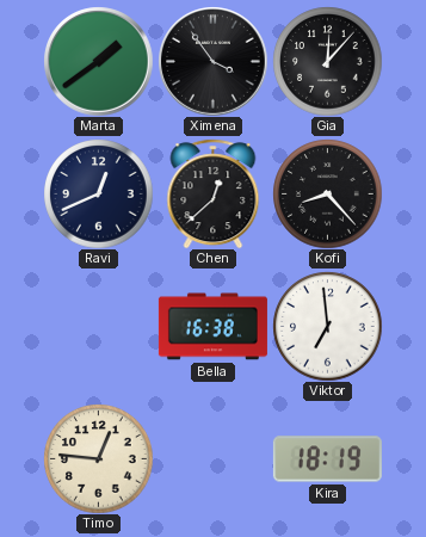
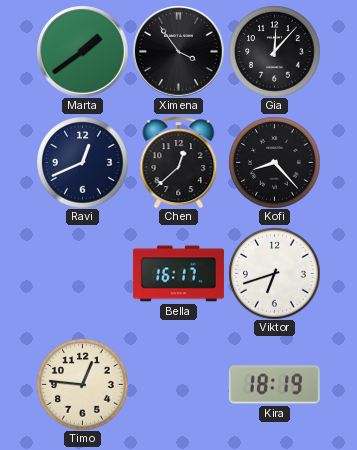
Bella: 16:38 -> 16:17
Viktor: 6:59 -> 6:42
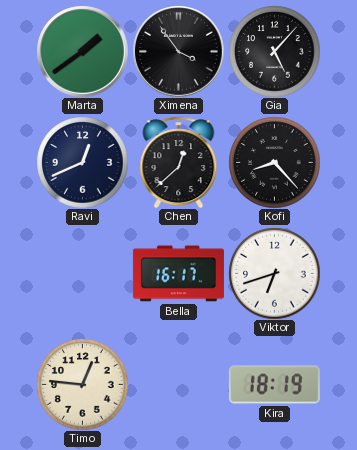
Gia: 12:07 -> 5:07
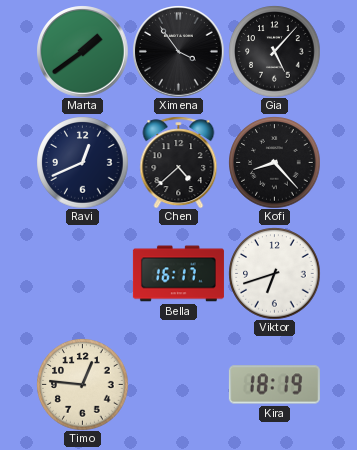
Chen: 12:38 -> 4:38
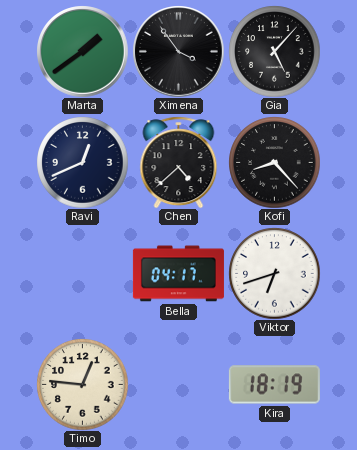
Bella: 16:17 -> 04:17
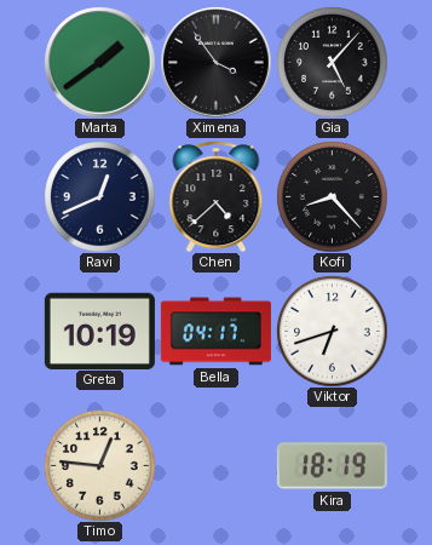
Greta: none -> 10:19
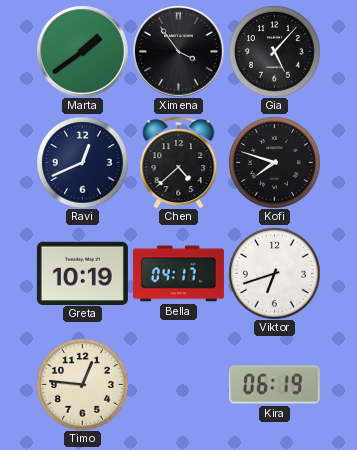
Kofi: 8:23 -> 7:48
Kira: 18:19 -> 06:19
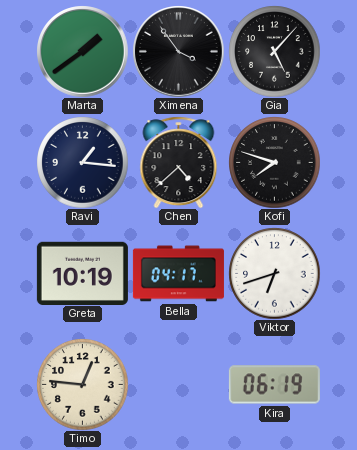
Ravi: 12:41 -> 1:16
